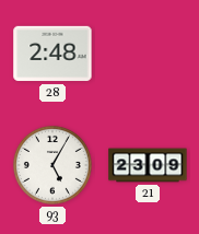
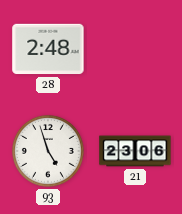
93: 5:05 -> 4:57
21: 23:09 -> 23:06
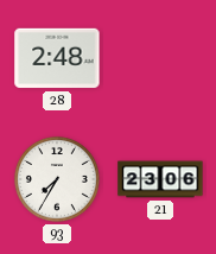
93: 4:57 -> 7:35
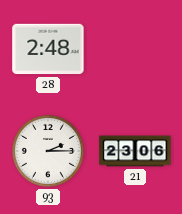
93: 7:35 -> 2:15
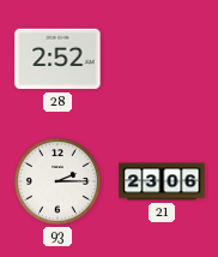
28: 2:48 -> 2:52
